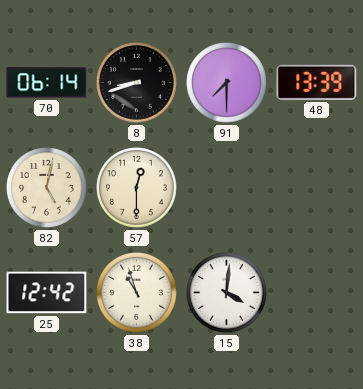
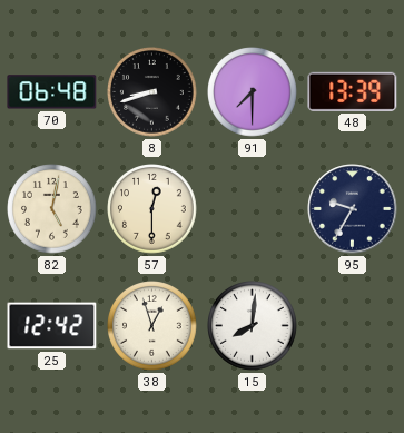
70: 06:14 -> 06:48
95: none -> 9:35
38: 10:57 -> 12:57
15: 4:01 -> 8:01
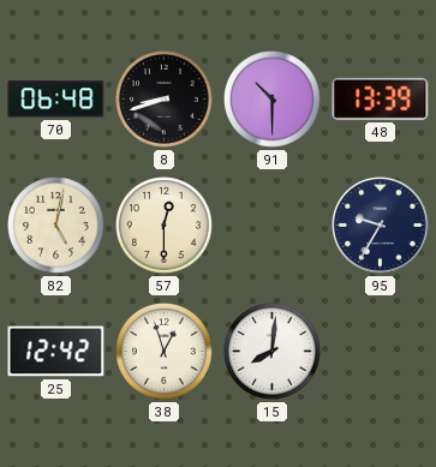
91: 7:30 -> 10:30
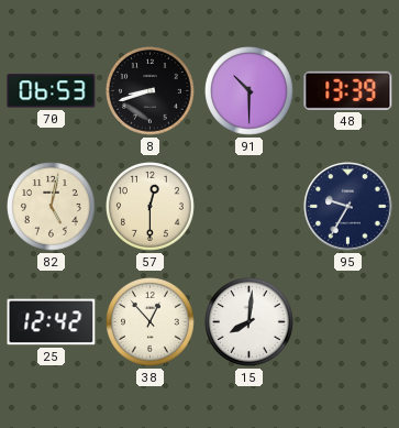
70: 06:48 -> 06:53
38: 12:57 -> 12:53
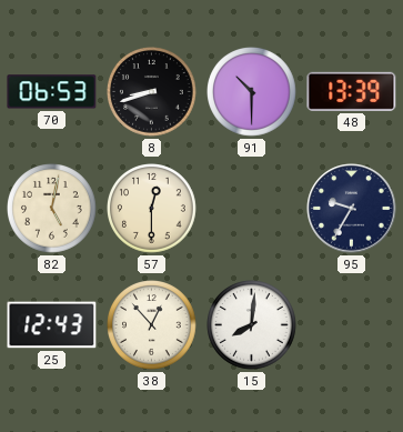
25: 12:42 -> 12:43
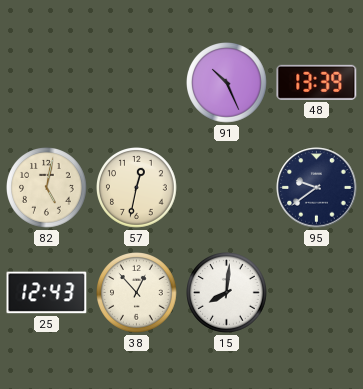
70: 06:53 -> none
8: 8:42 -> none
91: 10:30 -> 10:26
57: 12:30 -> 12:32
95: 9:35 -> 9:39
